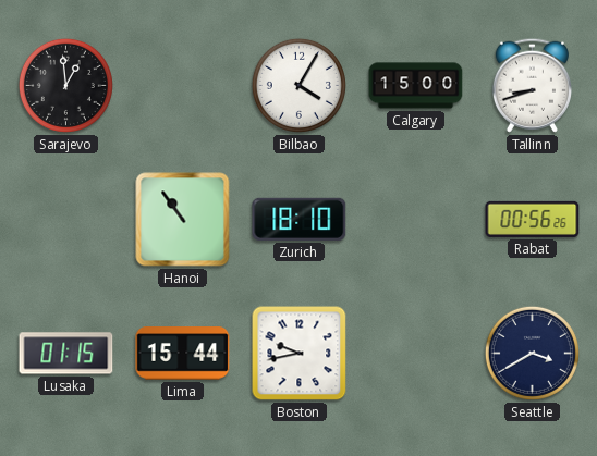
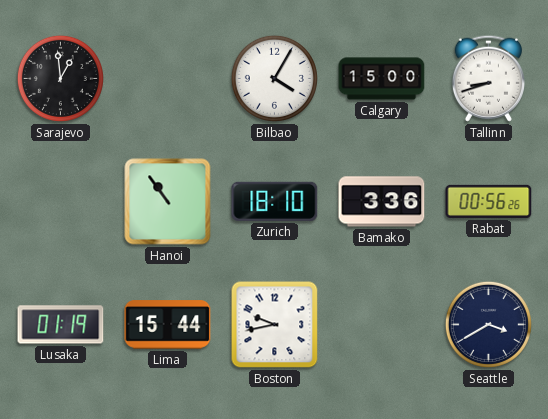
Bamako: none -> 3:36
Lusaka: 01:15 -> 01:19
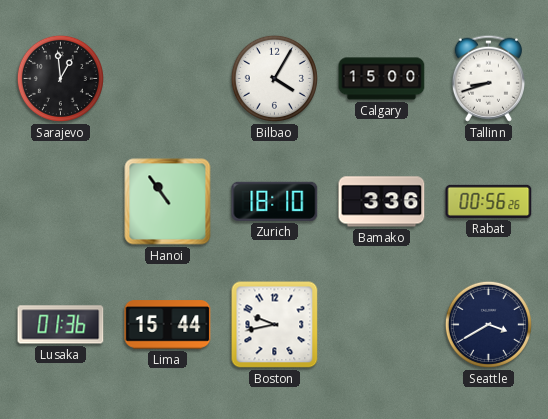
Lusaka: 01:19 -> 01:36
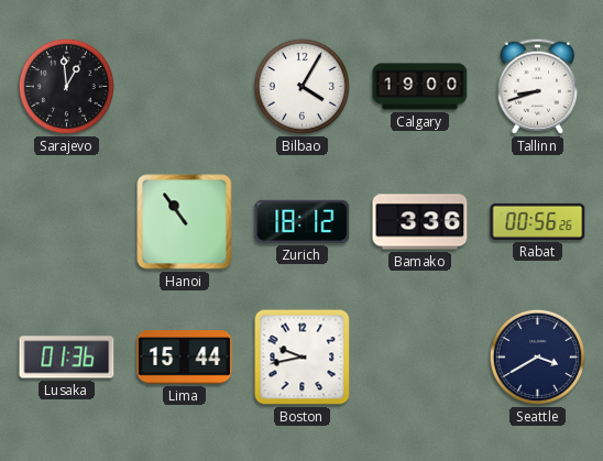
Calgary: 15:00 -> 19:00
Zurich: 18:10 -> 18:12
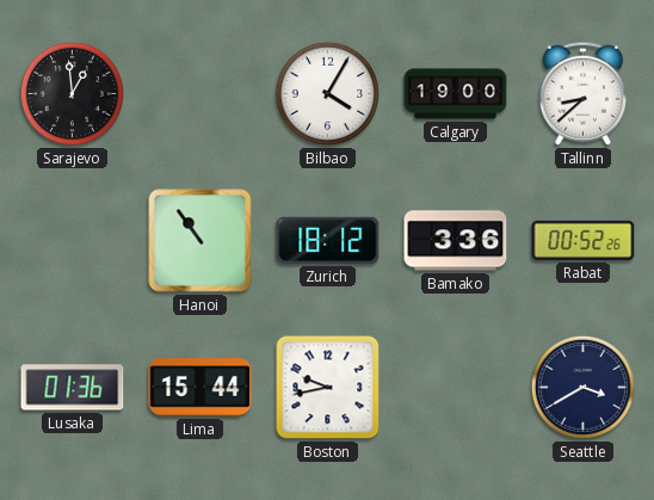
Tallinn: 8:42 -> 8:38
Rabat: 00:56 -> 00:52
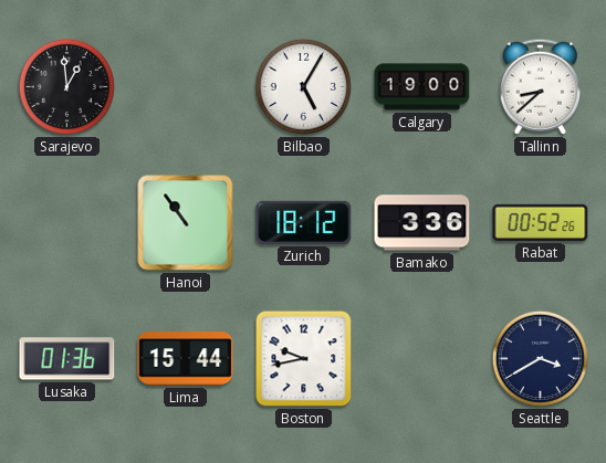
Bilbao: 4:05 -> 5:05
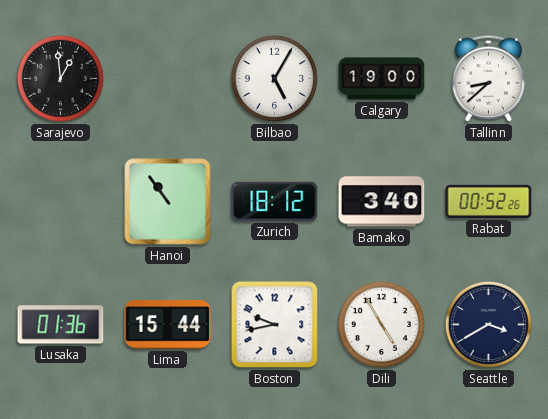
Bamako: 3:36 -> 3:40
Dili: none -> 4:55
